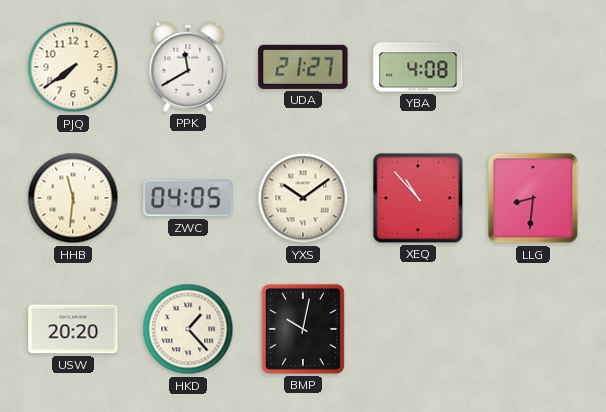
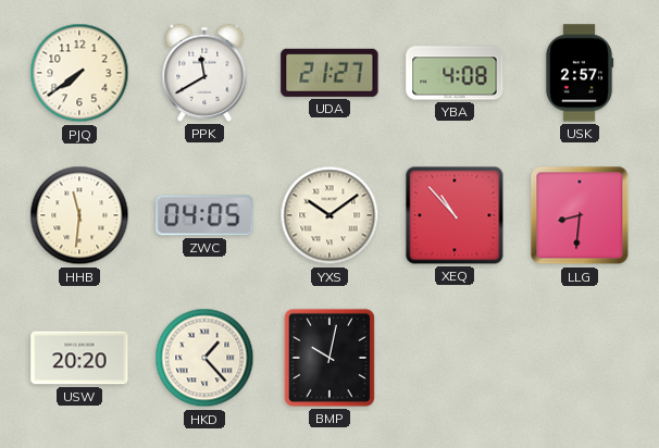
USK: none -> 2:57
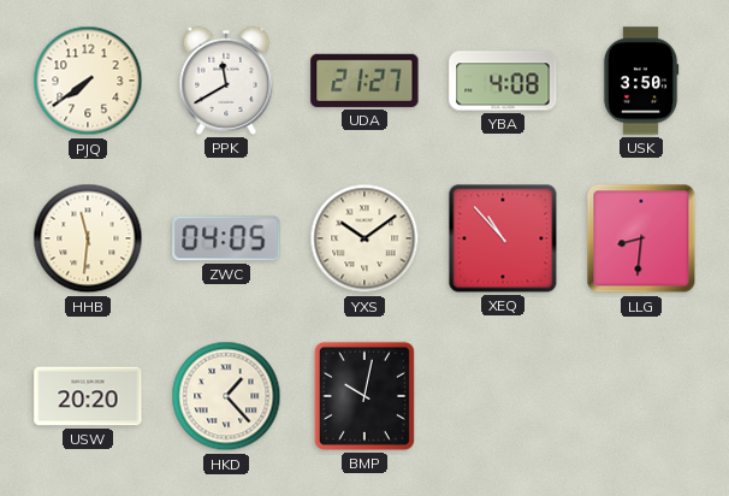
USK: 2:57 -> 3:50
